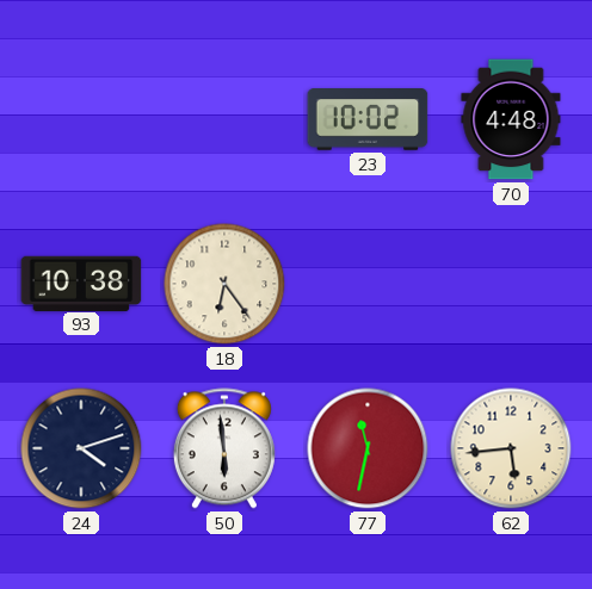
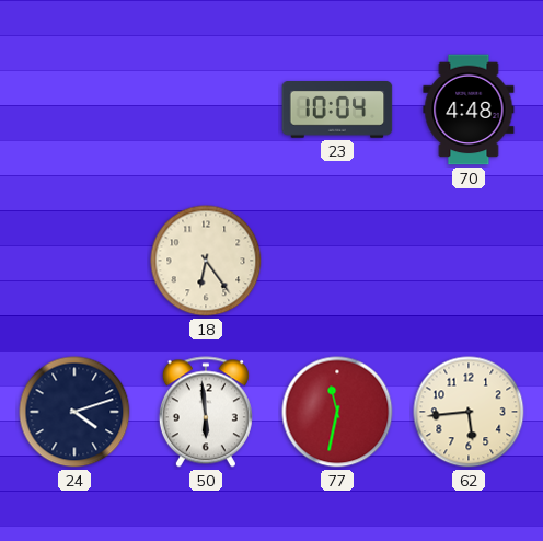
23: 10:02 -> 10:04
93: 10:38 -> none
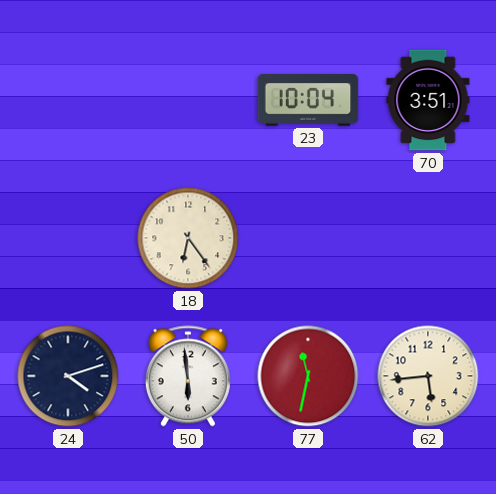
70: 4:48 -> 3:51
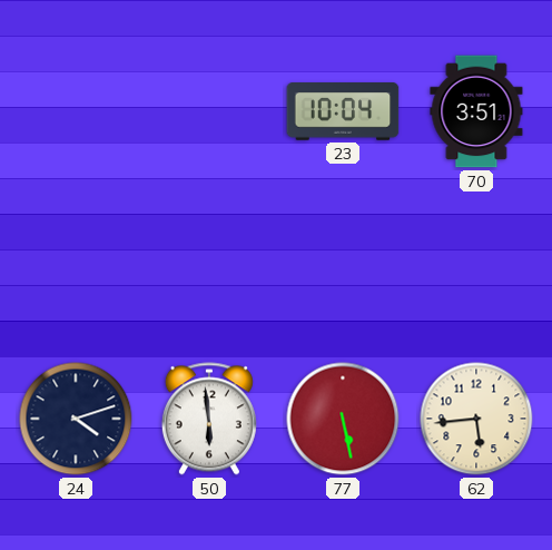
18: 6:24 -> none
77: 11:32 -> 5:28
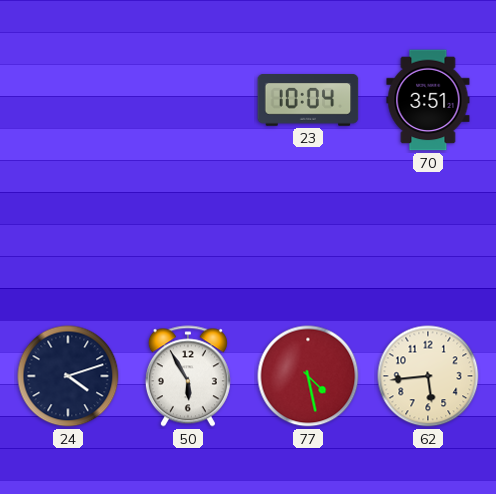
50: 5:59 -> 5:55
77: 5:28 -> 4:28
